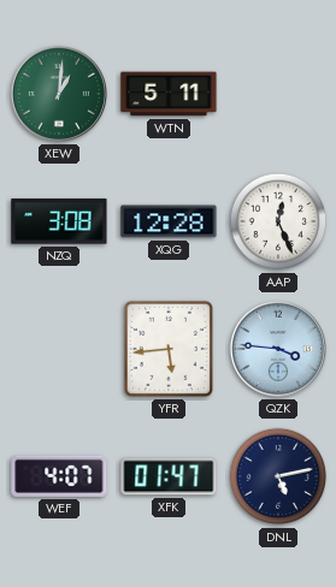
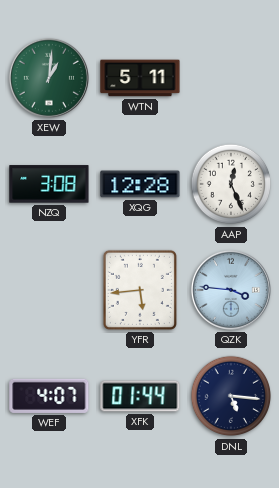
XFK: 01:47 -> 01:44
DNL: 5:13 -> 5:16
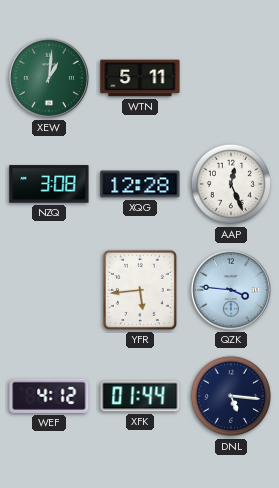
WEF: 4:07 -> 4:12
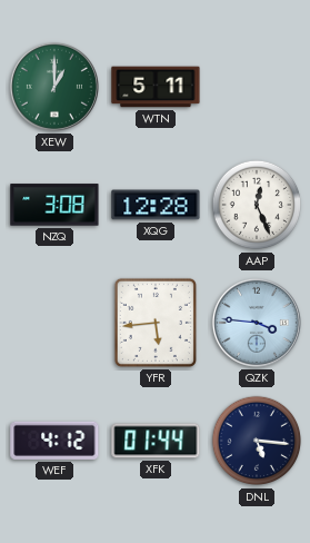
XEW: 1:01 -> 1:00
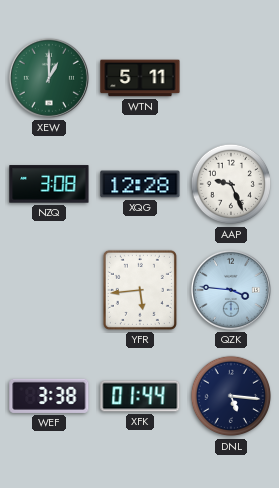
AAP: 12:26 -> 9:26
WEF: 4:12 -> 3:38
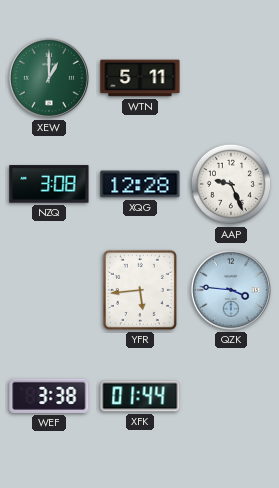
DNL: 5:16 -> none
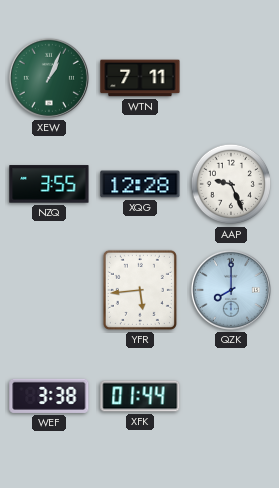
XEW: 1:00 -> 1:04
WTN: 5:11 -> 7:11
NZQ: 3:08 -> 3:55
QZK: 3:46 -> 8:00
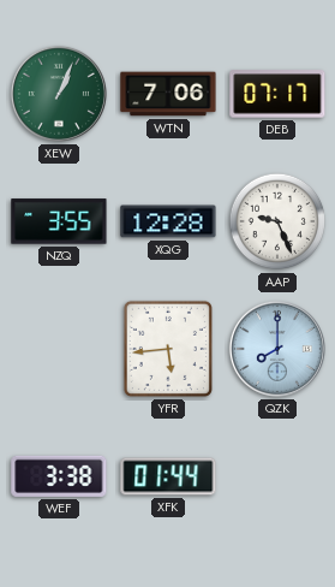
WTN: 7:11 -> 7:06
DEB: none -> 07:17
